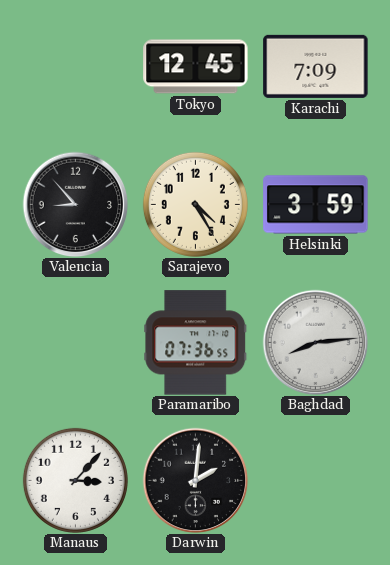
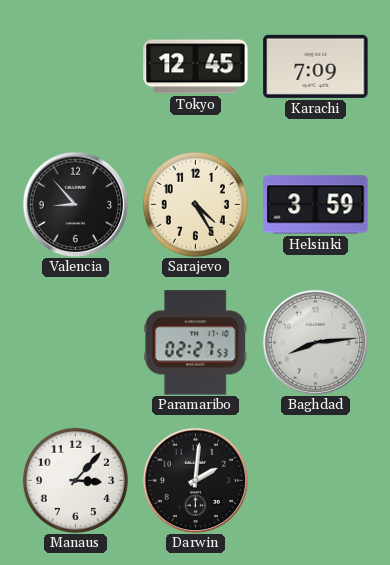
Paramaribo: 07:36 -> 02:27
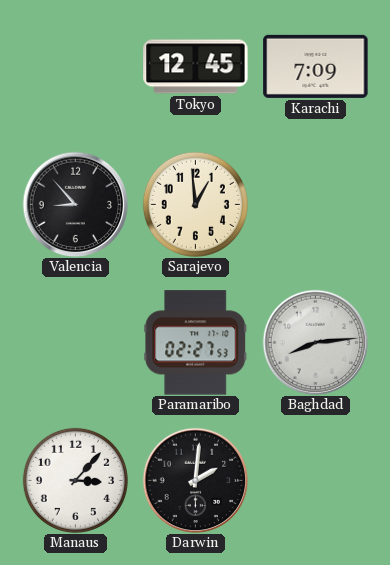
Sarajevo: 4:25 -> 12:59
Helsinki: 3:59 -> none
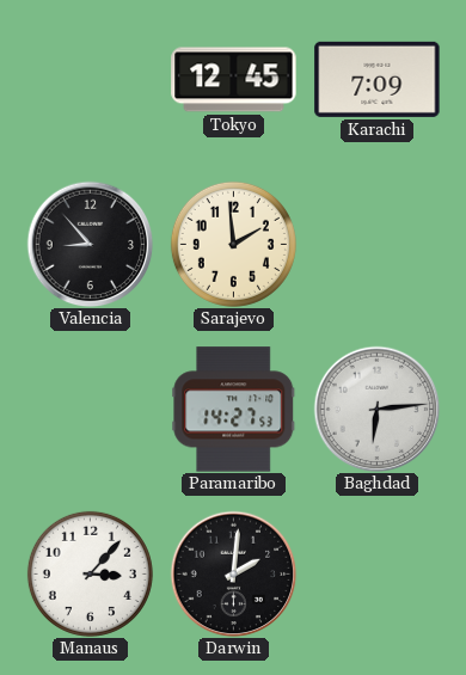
Sarajevo: 12:59 -> 1:59
Paramaribo: 02:27 -> 14:27
Baghdad: 8:14 -> 6:14
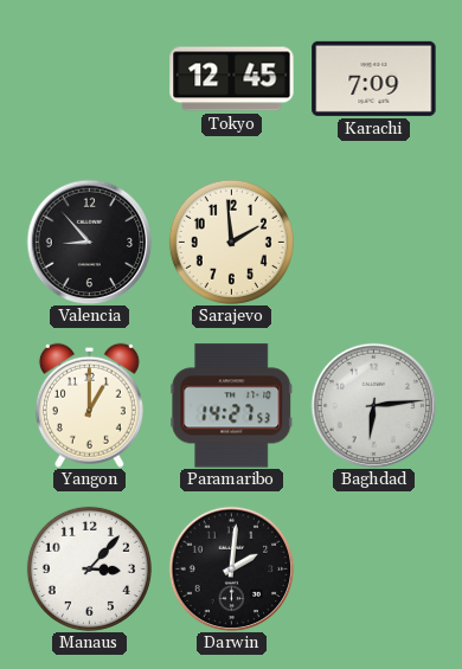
Yangon: none -> 1:00
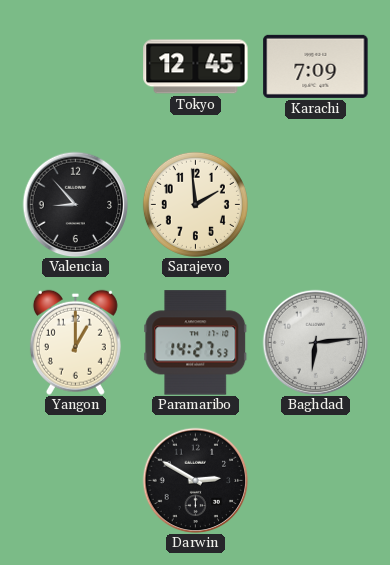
Manaus: 3:07 -> none
Darwin: 2:01 -> 2:50
